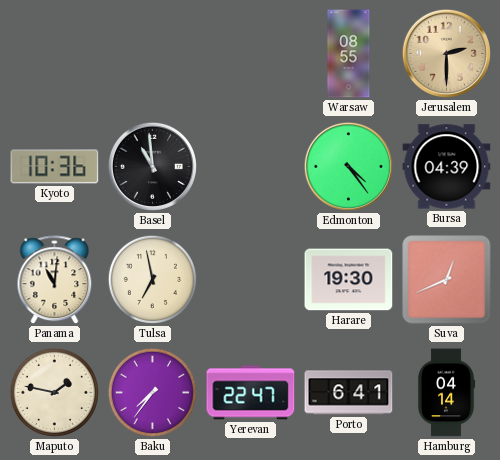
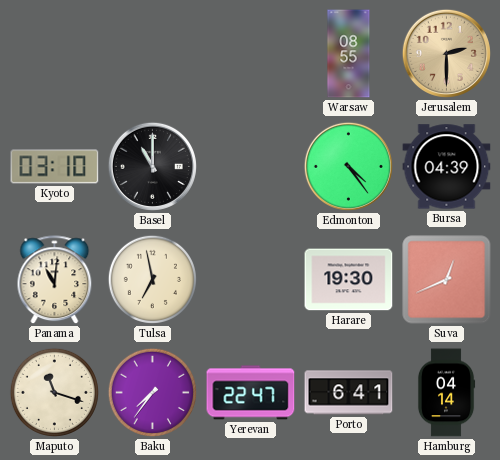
Kyoto: 10:36 -> 03:10
Basel: 10:59 -> 11:00
Maputo: 1:47 -> 11:18
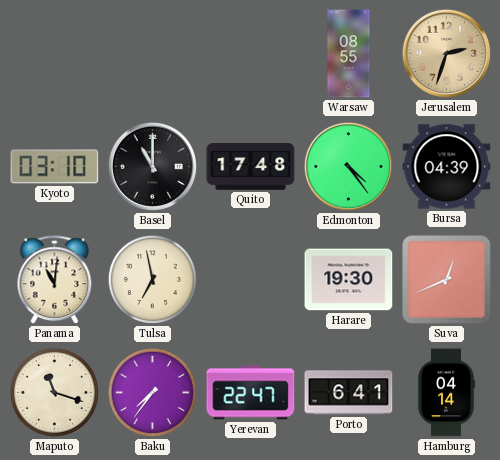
Jerusalem: 2:30 -> 2:33
Quito: none -> 17:48
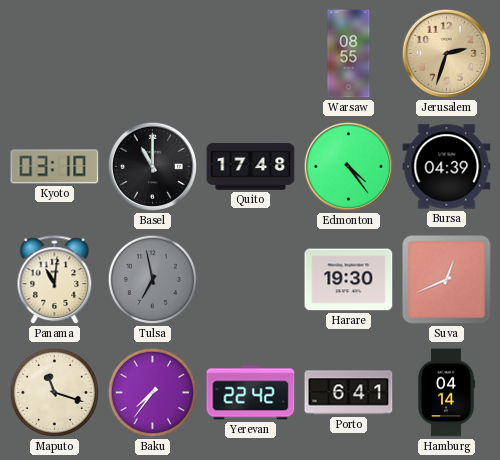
Tulsa dial: cream -> grey
Yerevan: 22:47 -> 22:42
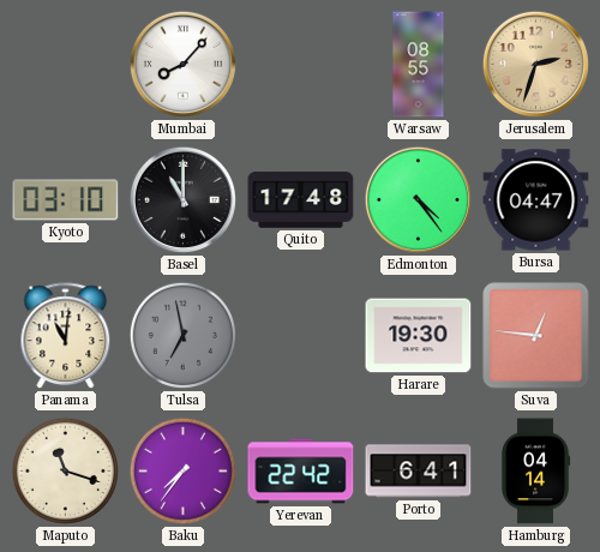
Mumbai: none -> 8:07
Bursa: 04:39 -> 04:47
Suva: 12:41 -> 12:46
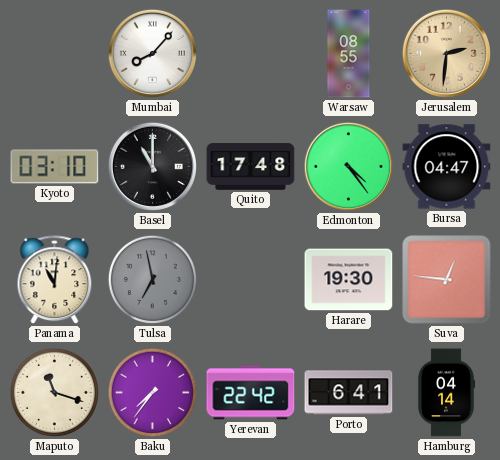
Jerusalem: 2:33 -> 2:31
